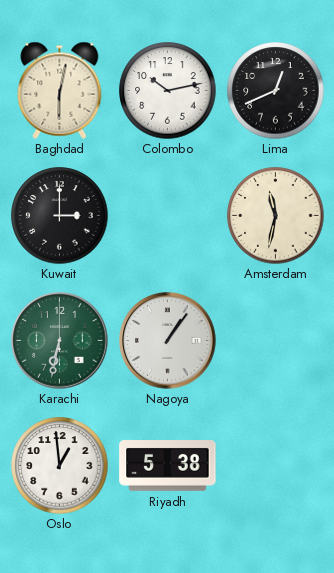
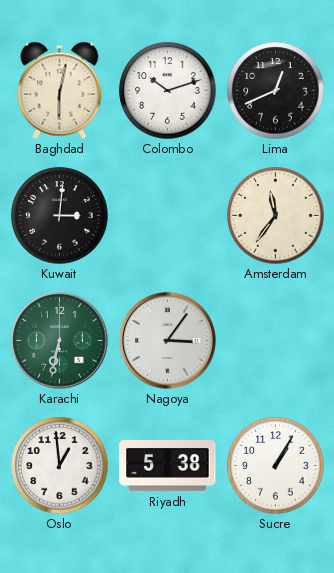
Colombo: 10:13 -> 10:12
Kuwait: 3:00 -> 3:01
Amsterdam: 11:32 -> 11:36
Nagoya: 1:06 -> 3:06
Sucre: none -> 1:05
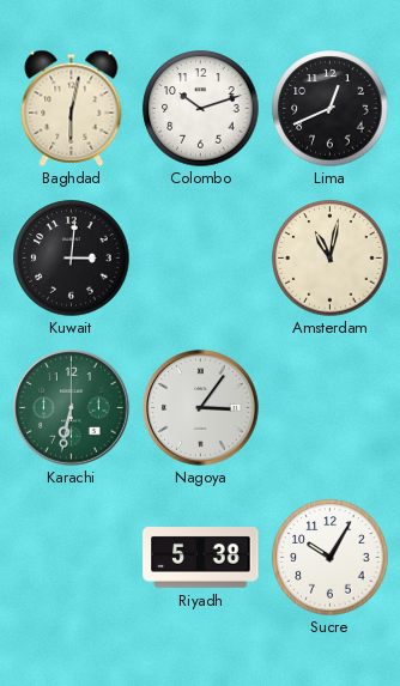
Amsterdam: 11:36 -> 11:02
Oslo: 12:59 -> none
Sucre: 1:05 -> 10:05
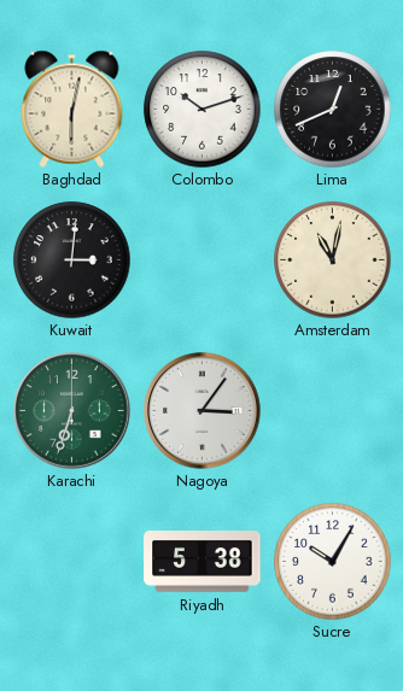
Karachi: 6:32 -> 6:33
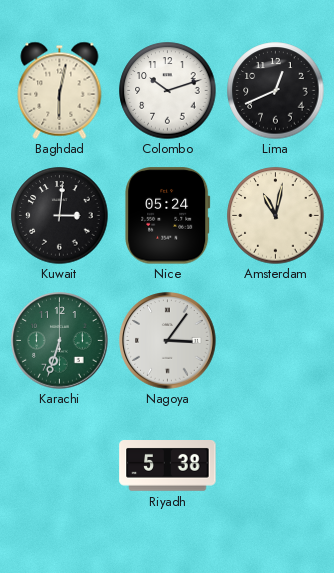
Nice: none -> 05:24
Sucre: 10:05 -> none
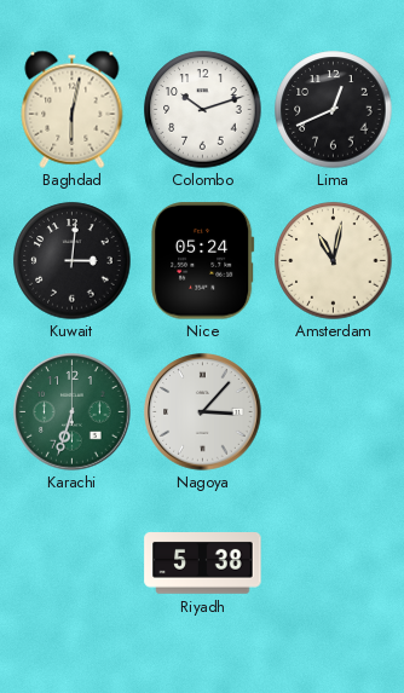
Nagoya: 3:06 -> 3:07
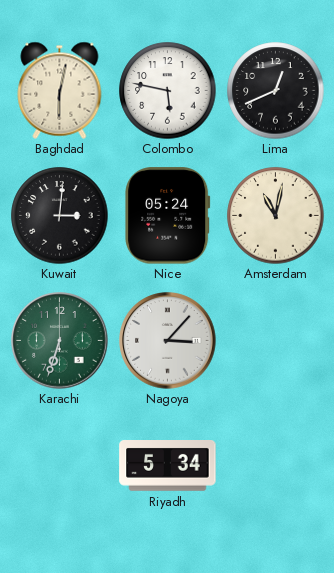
Colombo: 10:12 -> 5:47
Riyadh: 5:38 -> 5:34
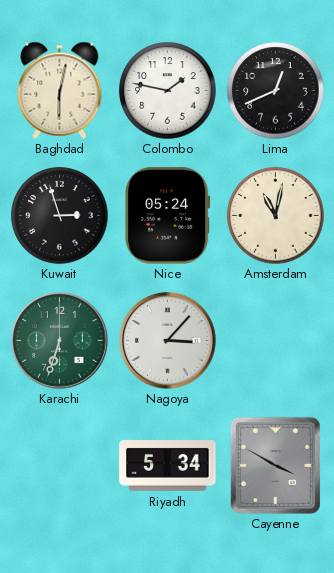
Colombo: 5:47 -> 1:47
Kuwait: 3:01 -> 2:57
Cayenne: none -> 3:50
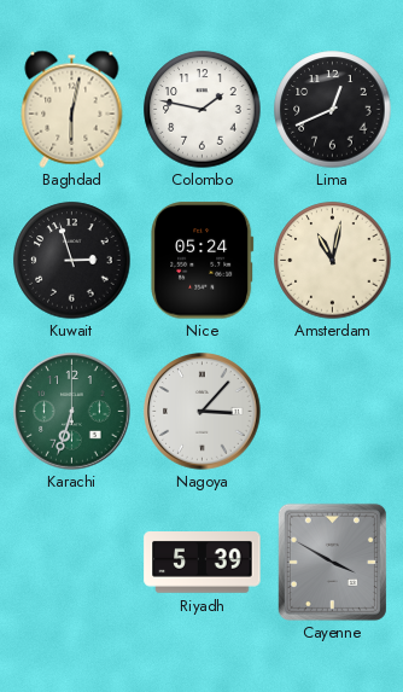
Riyadh: 5:34 -> 5:39
